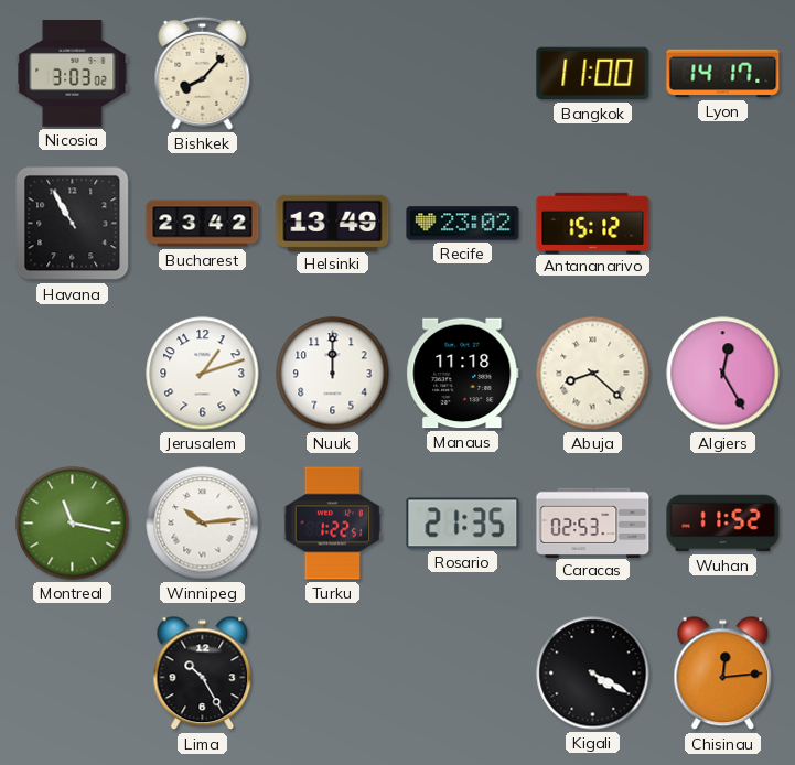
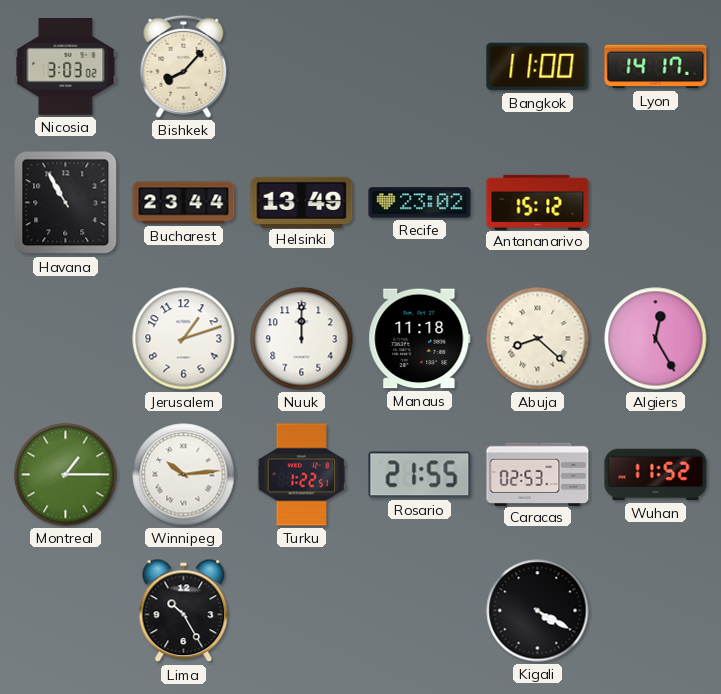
Bucharest: 23:42 -> 23:44
Montreal: 11:17 -> 1:15
Rosario: 21:35 -> 21:55
Chisinau: 12:14 -> none
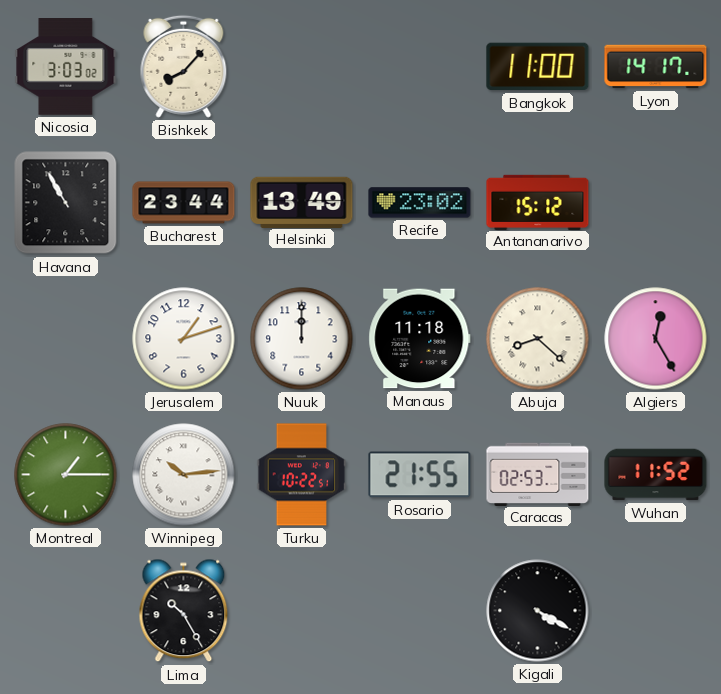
Turku: 1:22 -> 10:22
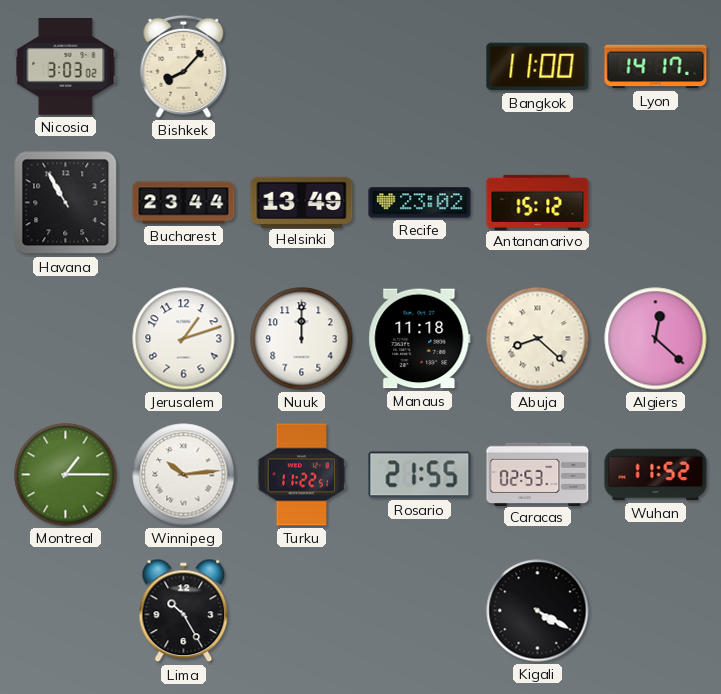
Algiers: 12:25 -> 12:22
Turku: 10:22 -> 11:22
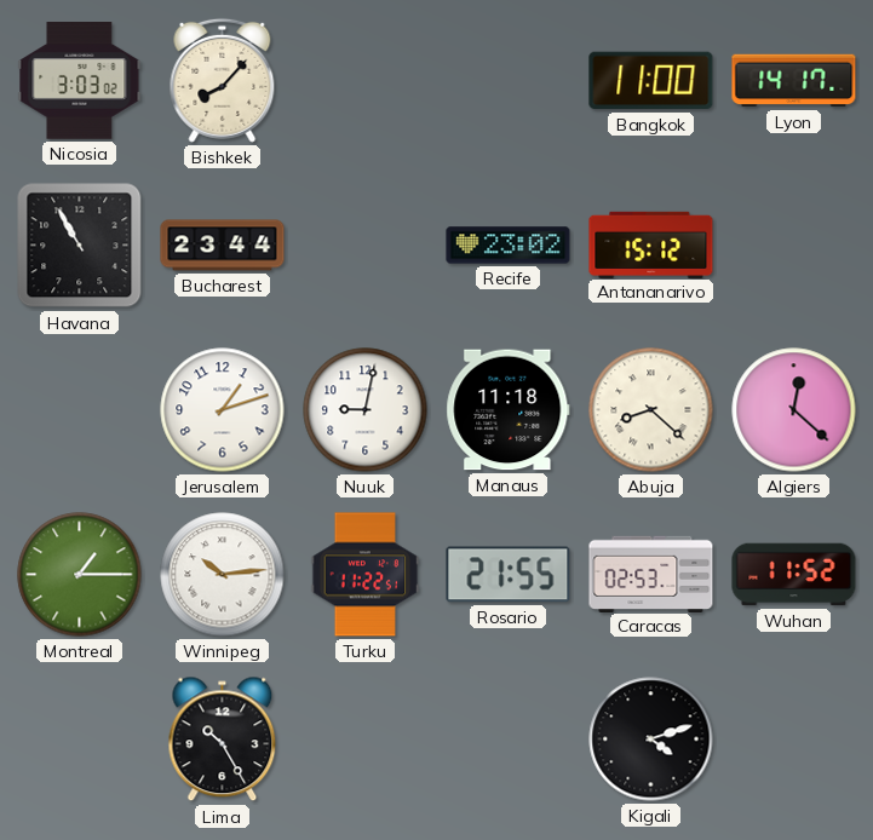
Helsinki: 13:49 -> none
Nuuk: 12:00 -> 9:02
Kigali: 4:20 -> 4:12
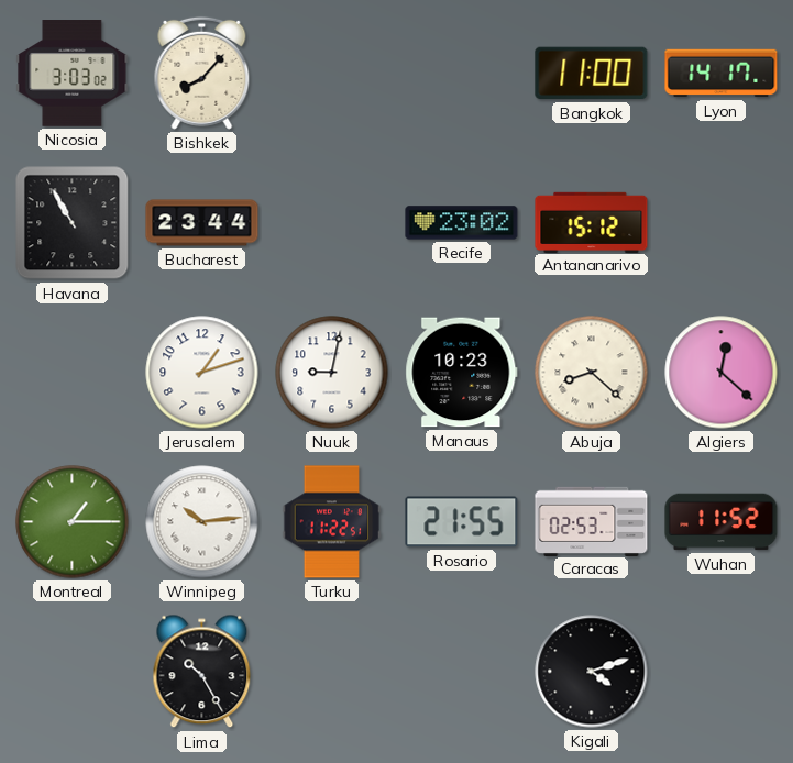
Manaus: 11:18 -> 10:23
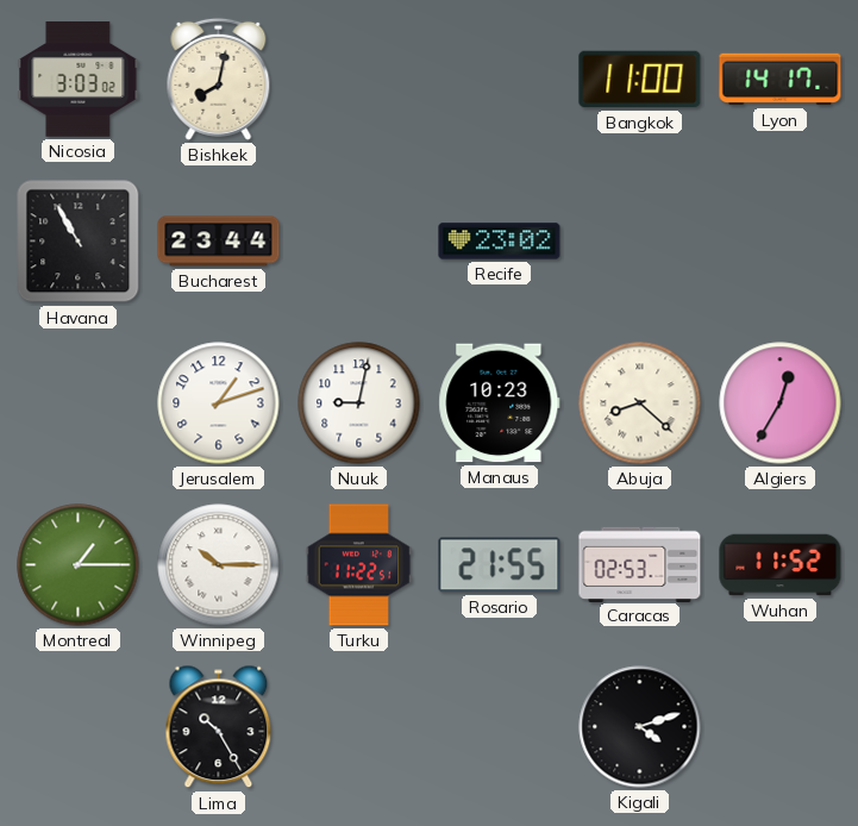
Bishkek: 8:07 -> 8:02
Antananarivo: 15:12 -> none
Algiers: 12:22 -> 12:35
Winnipeg: 10:14 -> 10:15
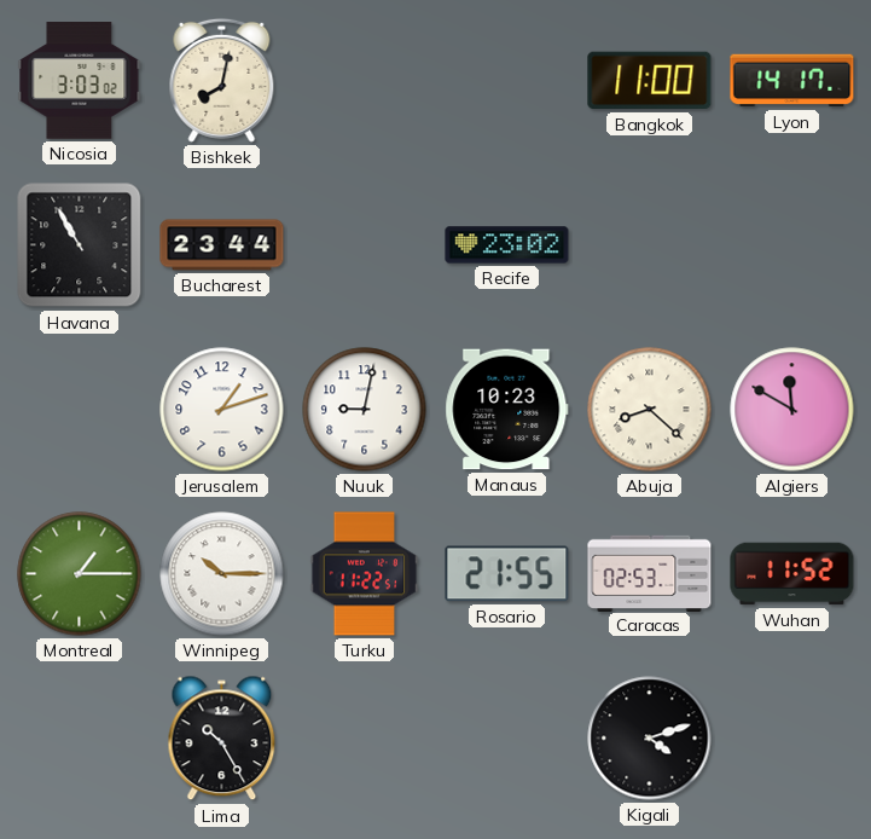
Algiers: 12:35 -> 11:50
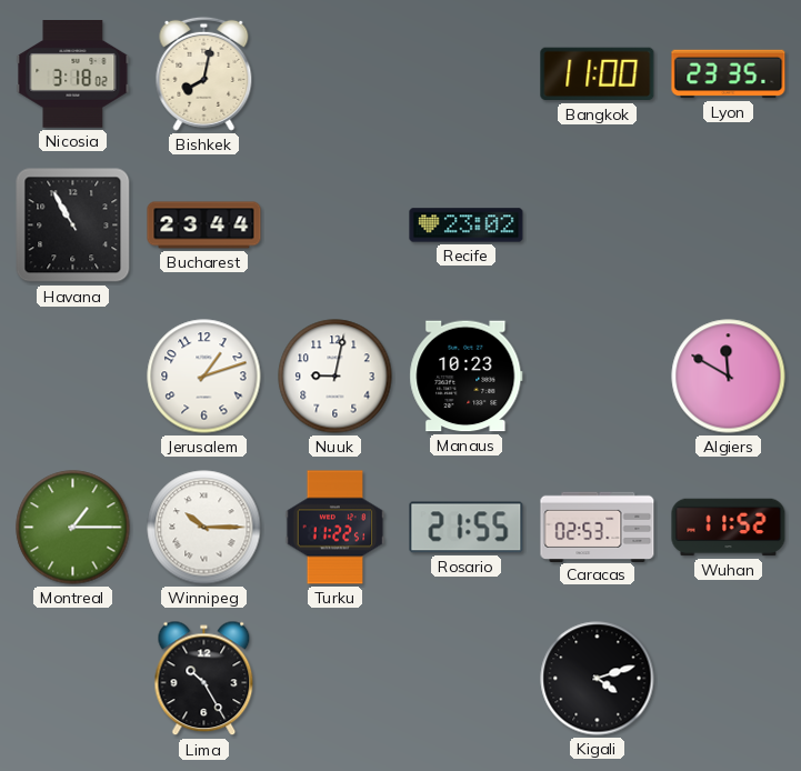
Nicosia: 3:03 -> 3:18
Lyon: 14:17 -> 23:35
Abuja: 8:22 -> none
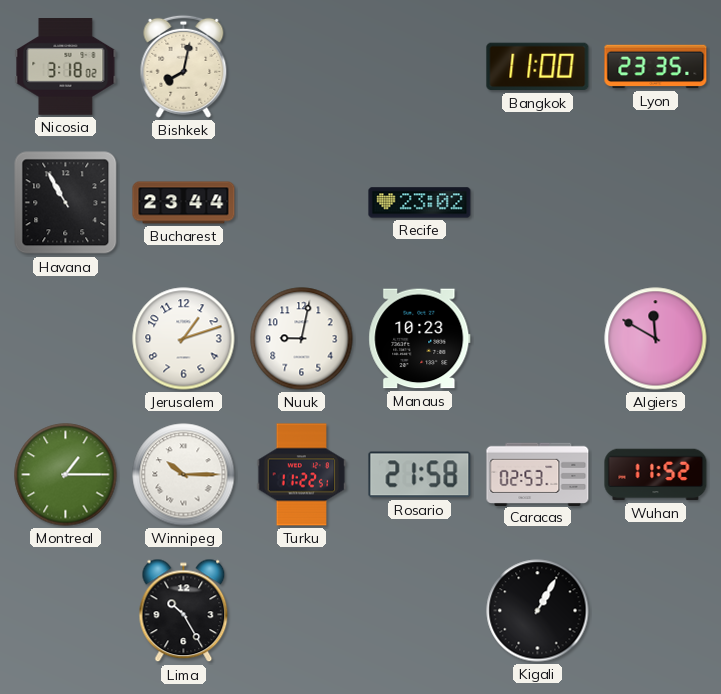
Rosario: 21:55 -> 21:58
Kigali: 4:12 -> 1:05
